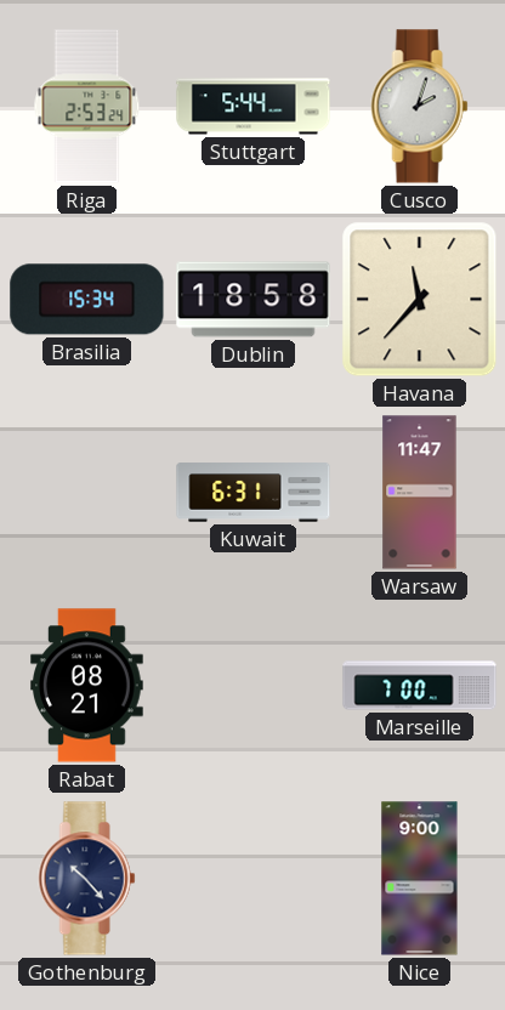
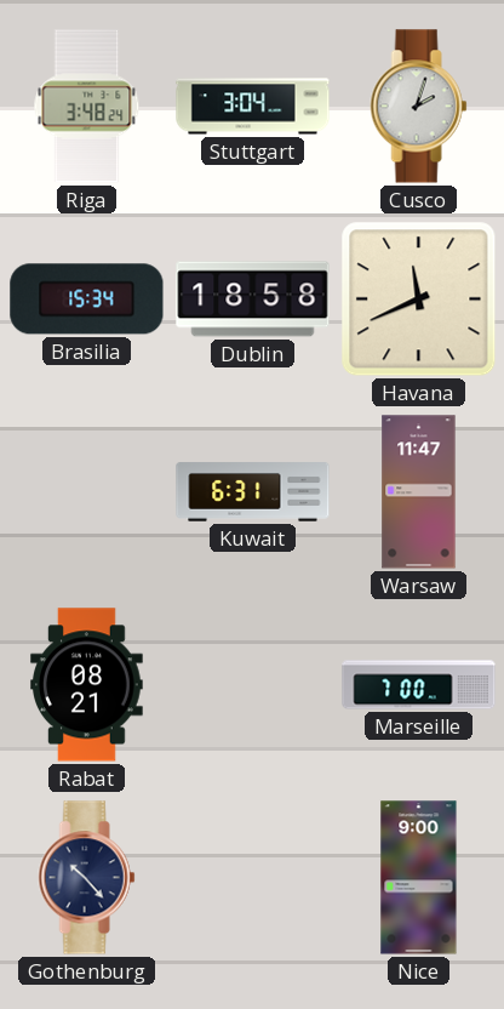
Riga: 2:53 -> 3:48
Stuttgart: 5:44 -> 3:04
Havana: 11:37 -> 11:41
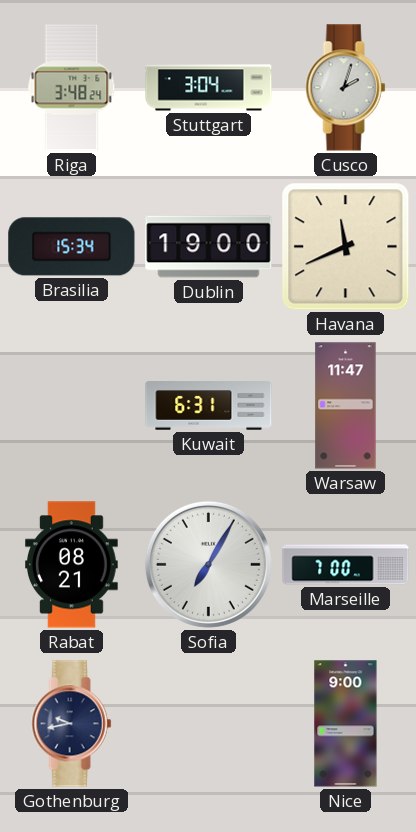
Dublin: 18:58 -> 19:00
Sofia: none -> 7:05
Gothenburg: 10:23 -> 9:43
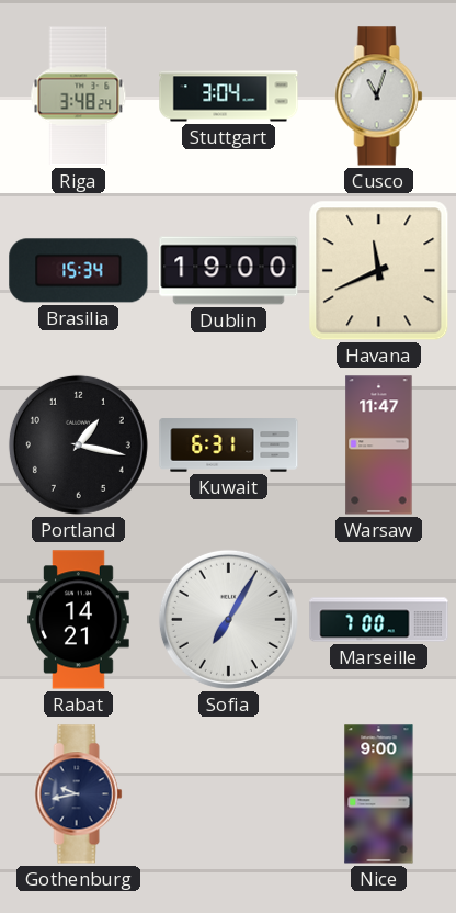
Cusco: 2:03 -> 11:03
Portland: none -> 1:17
Rabat: 08:21 -> 14:21
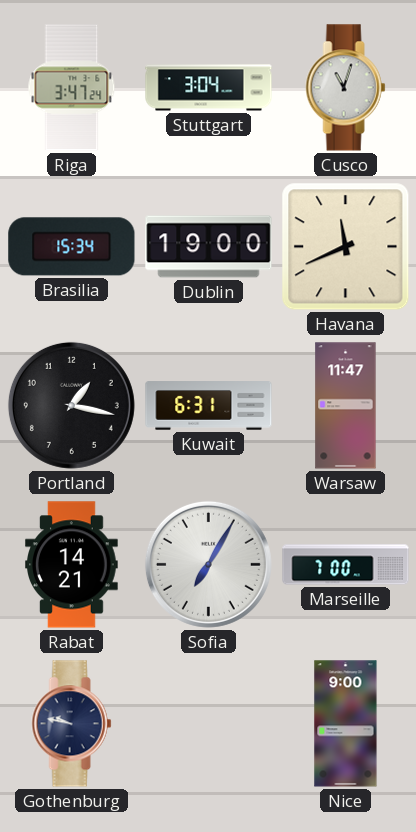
Riga: 3:48 -> 3:47
Gothenburg: 9:43 -> 9:47
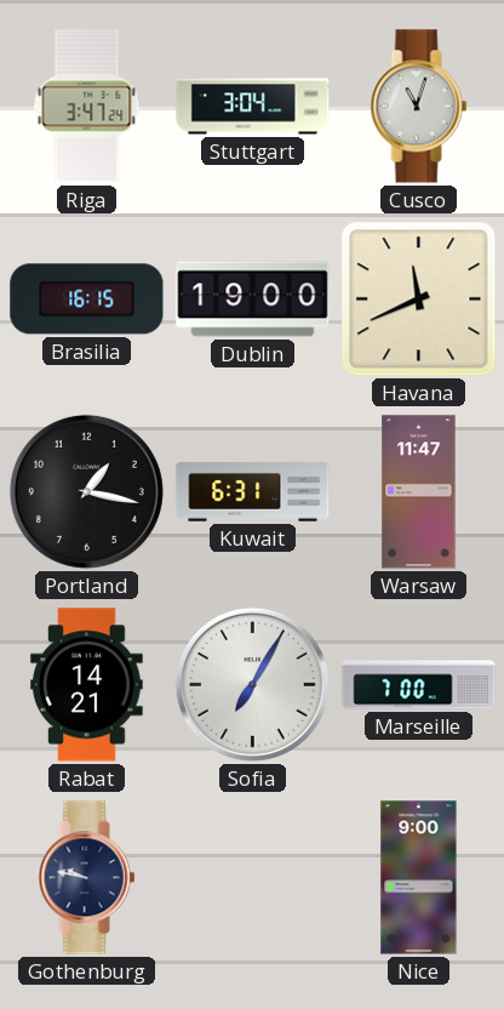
Brasilia: 15:34 -> 16:15
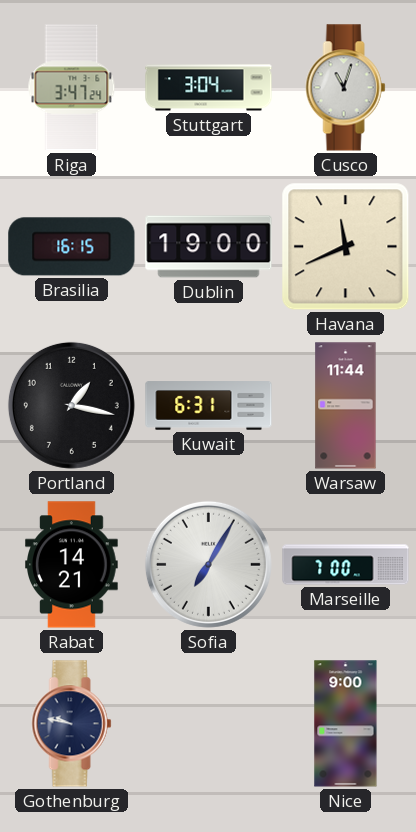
Warsaw: 11:47 -> 11:44
